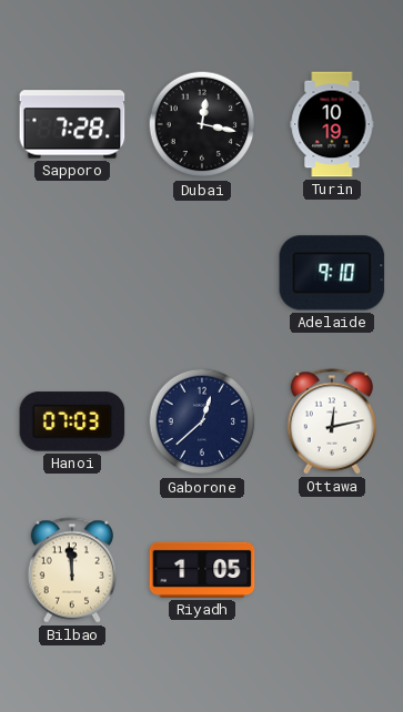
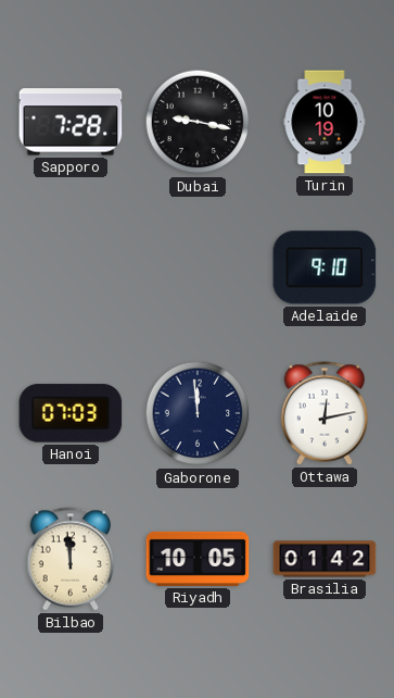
Dubai: 12:17 -> 9:17
Gaborone: 12:38 -> 11:59
Riyadh: 1:05 -> 10:05
Brasilia: none -> 01:42
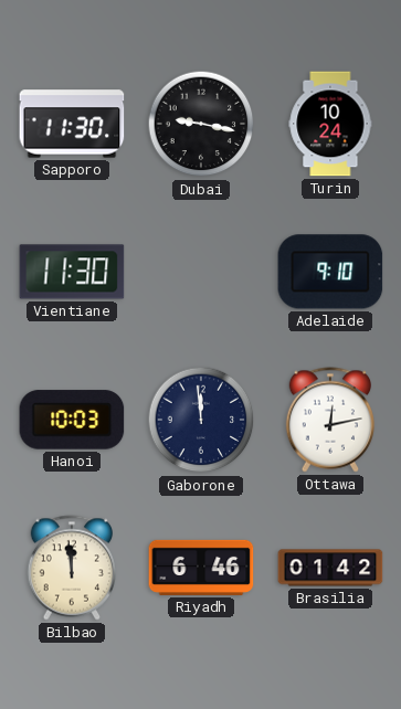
Sapporo: 7:28 -> 11:30
Turin: 10:19 -> 10:24
Vientiane: none -> 11:30
Hanoi: 07:03 -> 10:03
Riyadh: 10:05 -> 6:46
